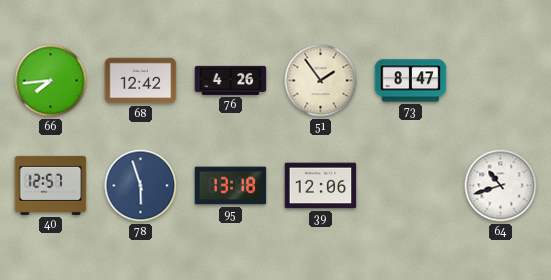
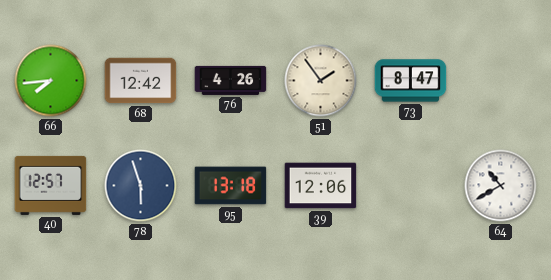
64: 10:42 -> 10:40
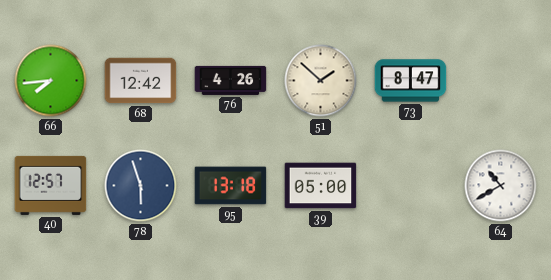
51: 1:54 -> 1:52
39: 12:06 -> 05:00
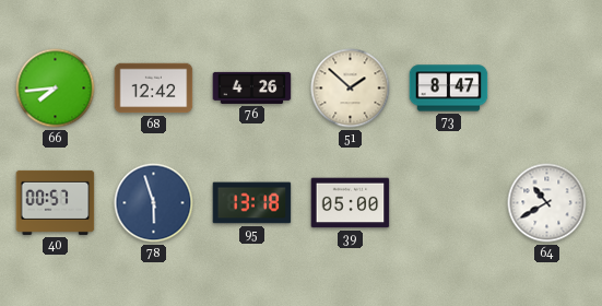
40: 12:57 -> 00:57
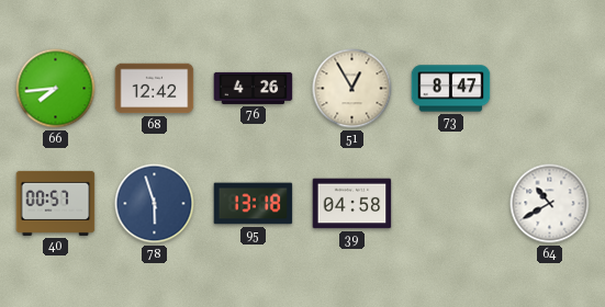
51: 1:52 -> 12:55
39: 05:00 -> 04:58
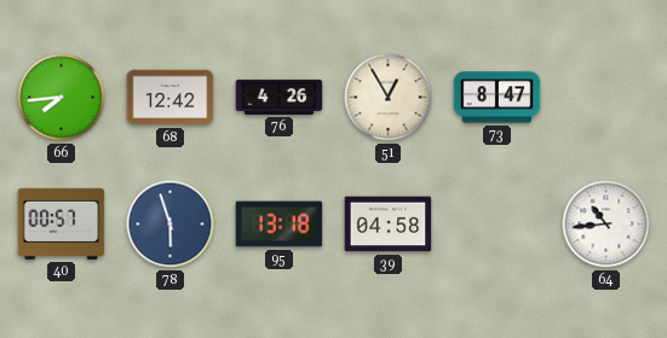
64: 10:40 -> 10:44
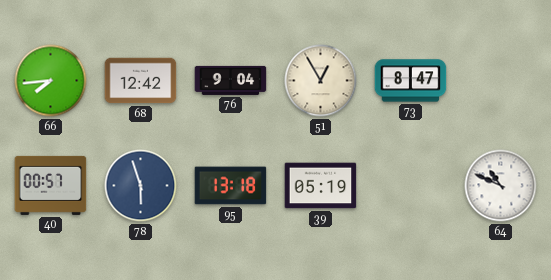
76: 4:26 -> 9:04
39: 04:58 -> 05:19
64: 10:44 -> 10:49
